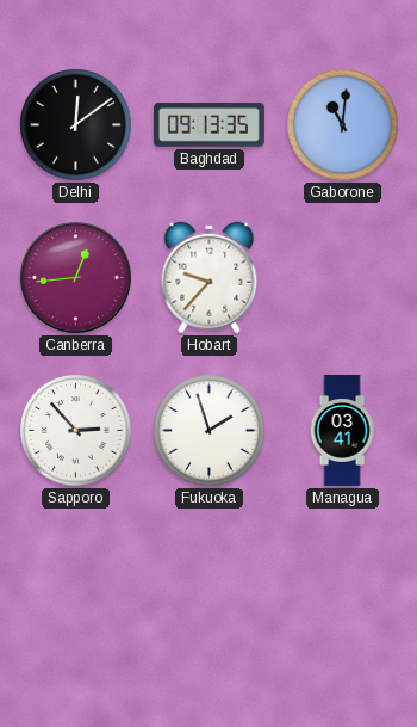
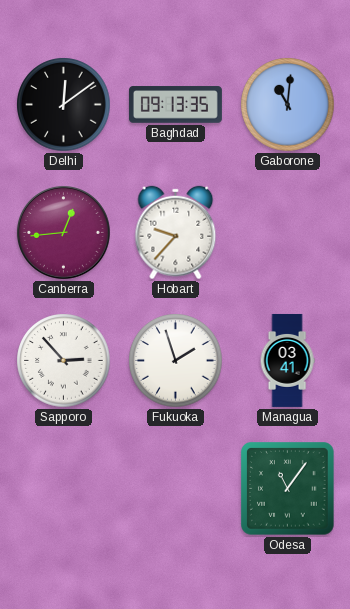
Odesa: none -> 11:06
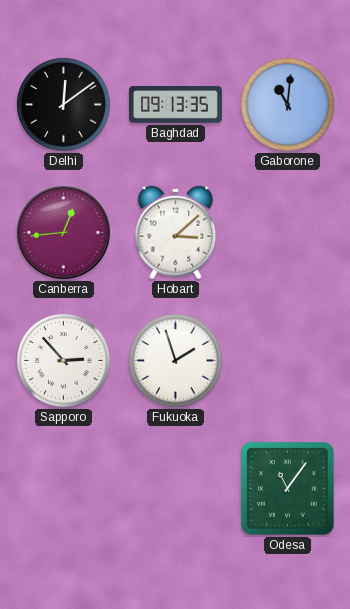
Hobart: 9:37 -> 3:08
Managua: 03:41 -> none
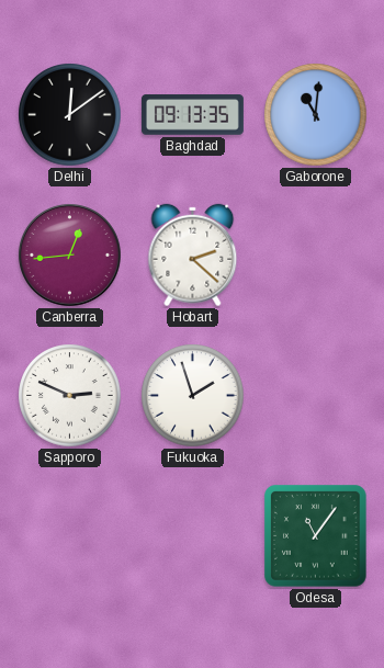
Hobart: 3:08 -> 2:22
Sapporo: 2:53 -> 2:49
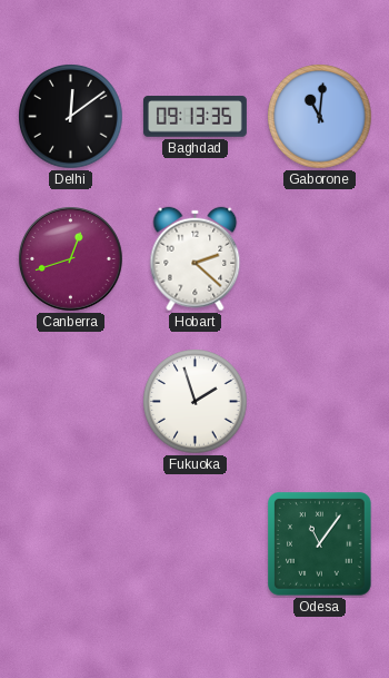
Canberra: 12:44 -> 12:42
Sapporo: 2:49 -> none
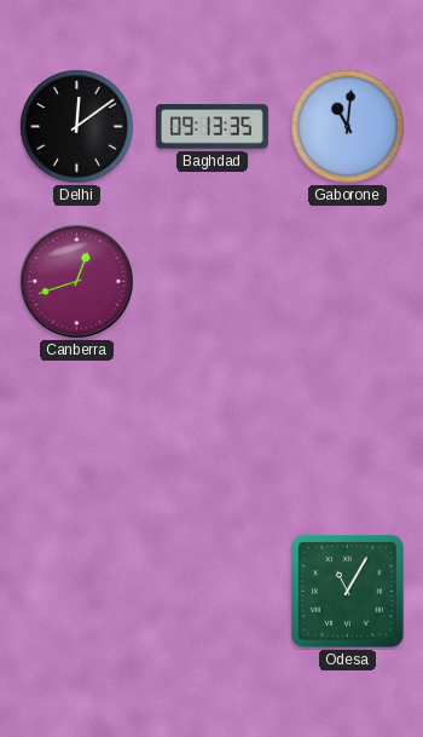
Hobart: 2:22 -> none
Fukuoka: 1:57 -> none
Odesa: 11:06 -> 11:05
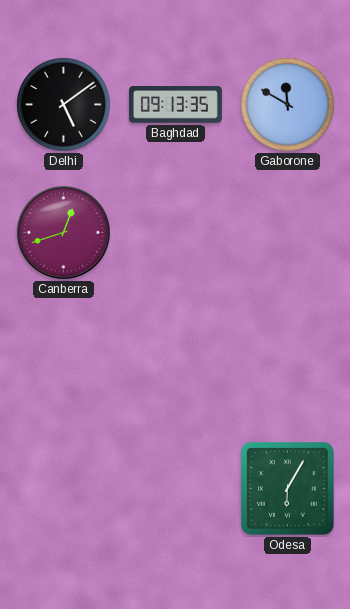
Delhi: 12:09 -> 5:09
Gaborone: 11:01 -> 11:50
Odesa: 11:05 -> 6:05
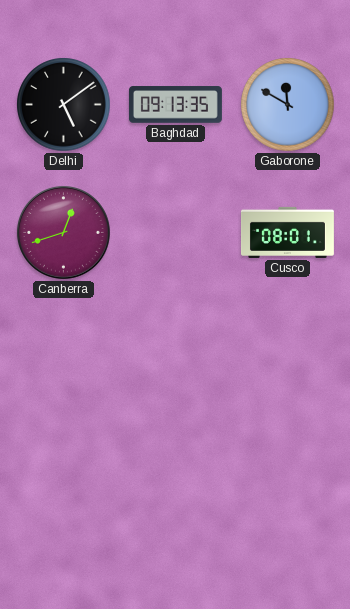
Cusco: none -> 08:01
Odesa: 6:05 -> none
